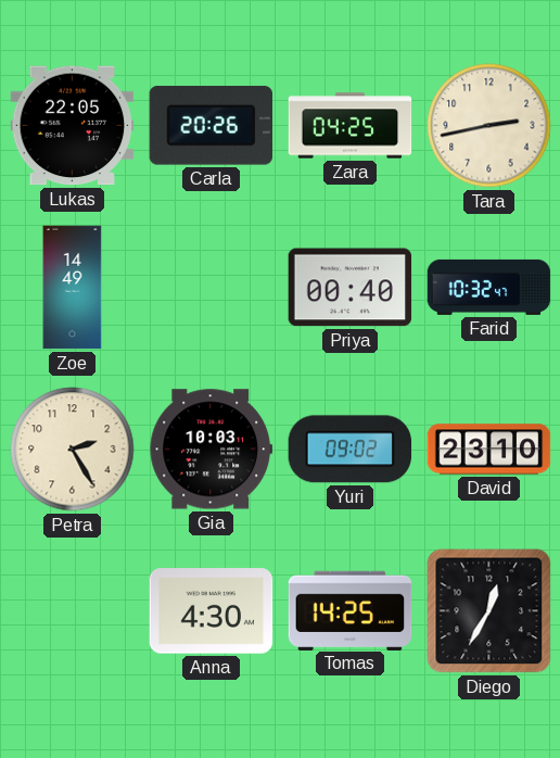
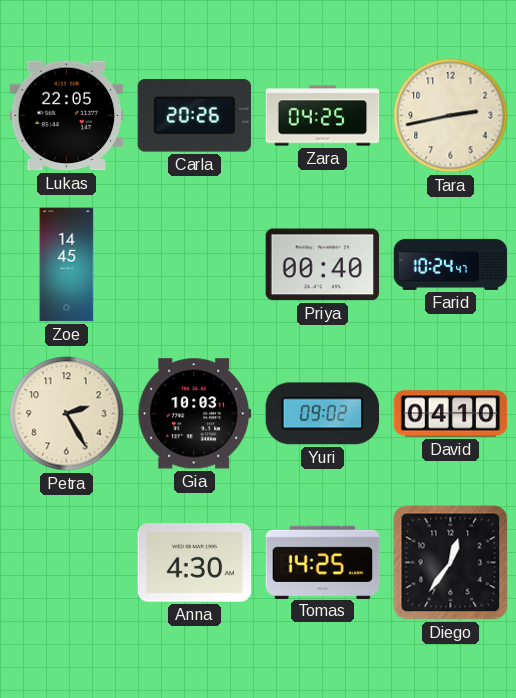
Zoe: 14:49 -> 14:45
Farid: 10:32 -> 10:24
David: 23:10 -> 04:10
Diego: 12:35 -> 12:36
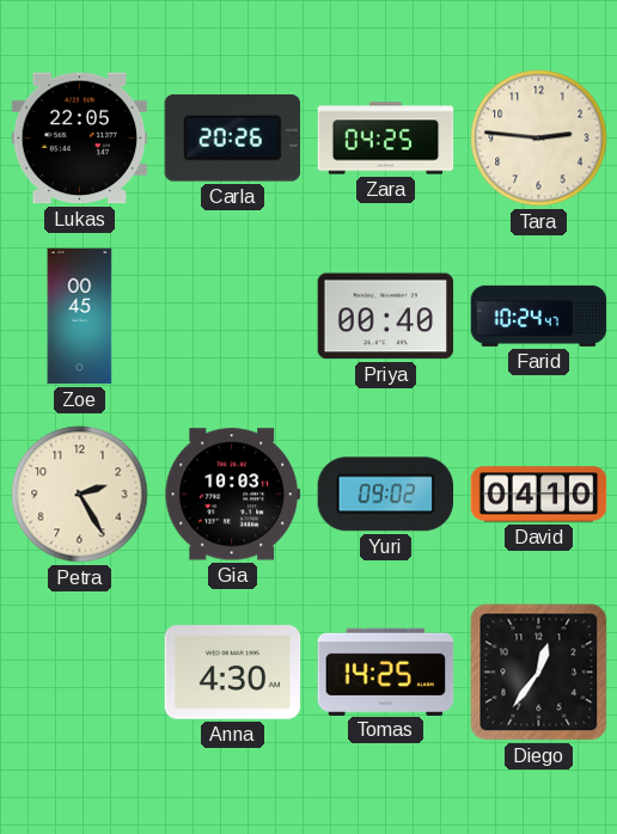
Tara: 2:43 -> 2:46
Zoe: 14:45 -> 00:45
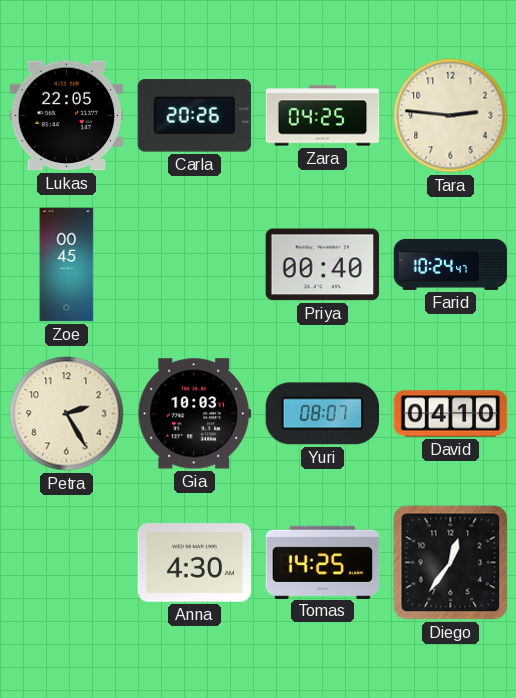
Yuri: 09:02 -> 08:07
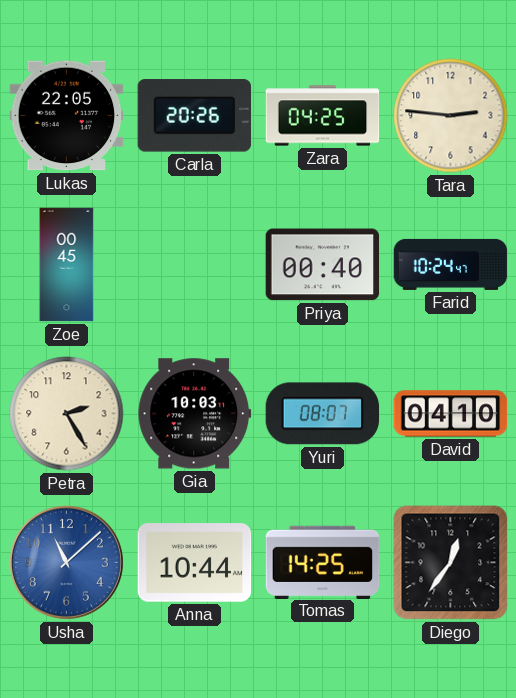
Usha: none -> 11:08
Anna: 4:30 -> 10:44
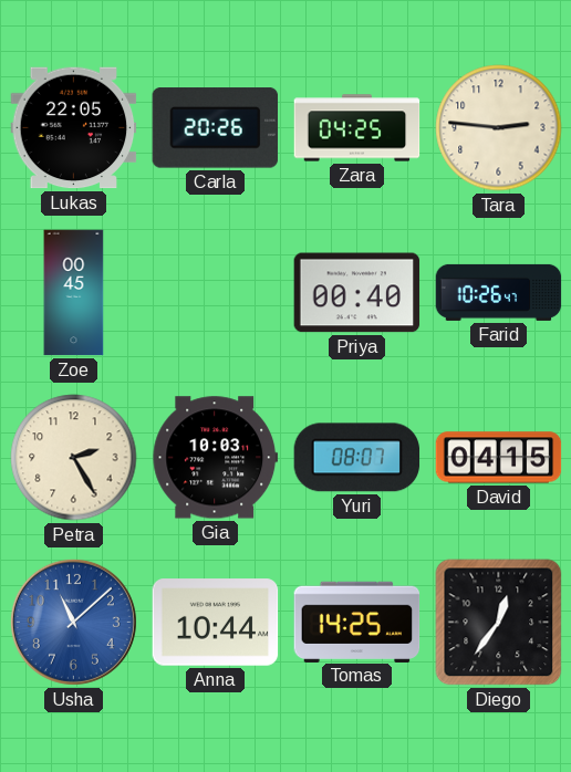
Farid: 10:24 -> 10:26
David: 04:10 -> 04:15
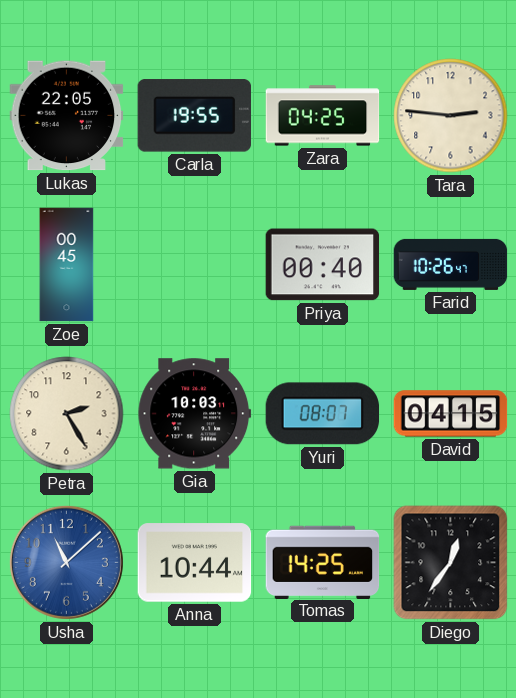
Carla: 20:26 -> 19:55
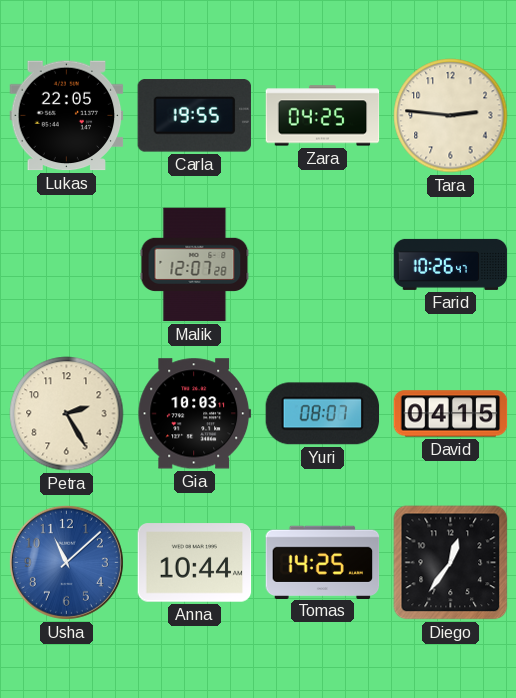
Zoe: 00:45 -> none
Malik: none -> 12:07
Priya: 00:40 -> none
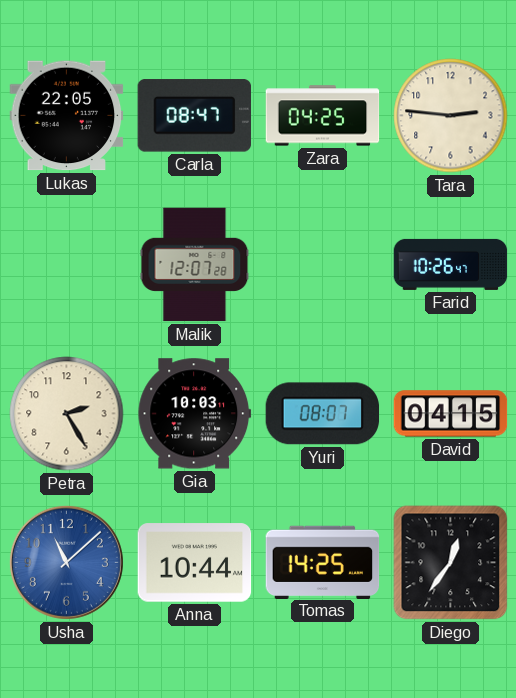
Carla: 19:55 -> 08:47
